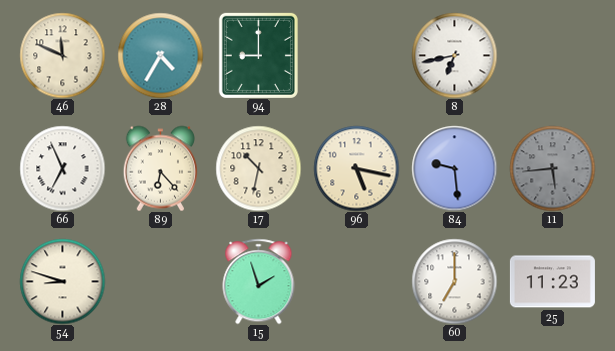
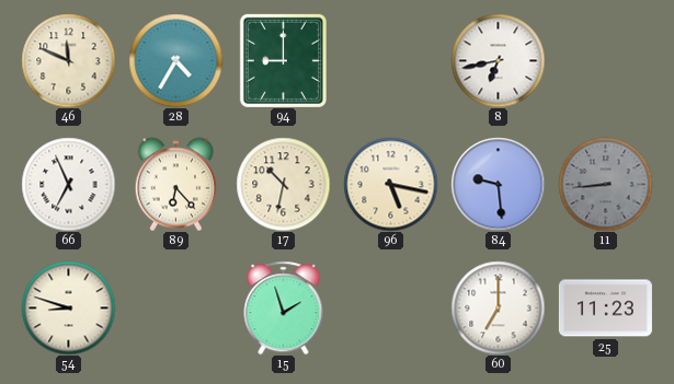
11: 5:44 -> 8:44
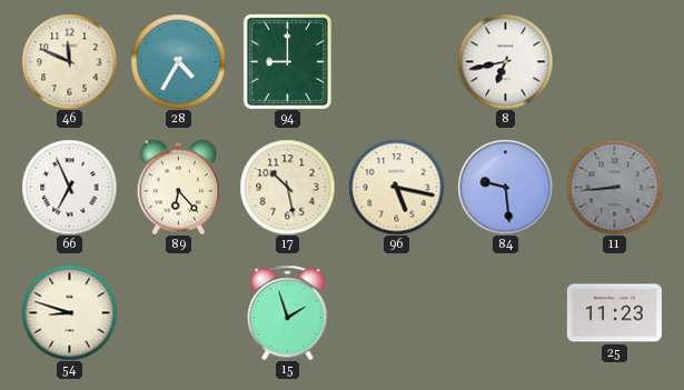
17: 10:32 -> 10:28
60: 7:00 -> none
